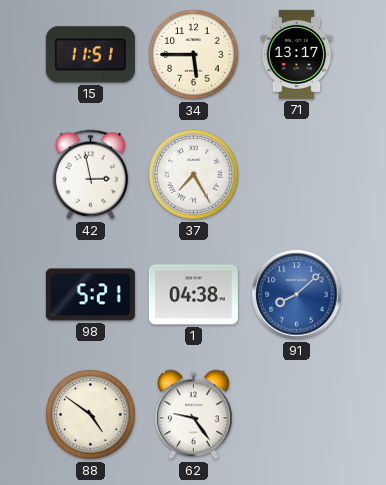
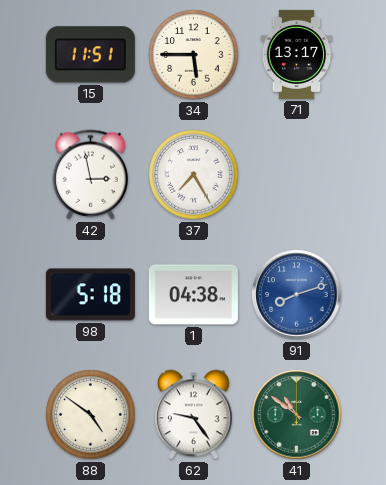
98: 5:21 -> 5:18
91: 8:08 -> 8:12
41: none -> 10:51
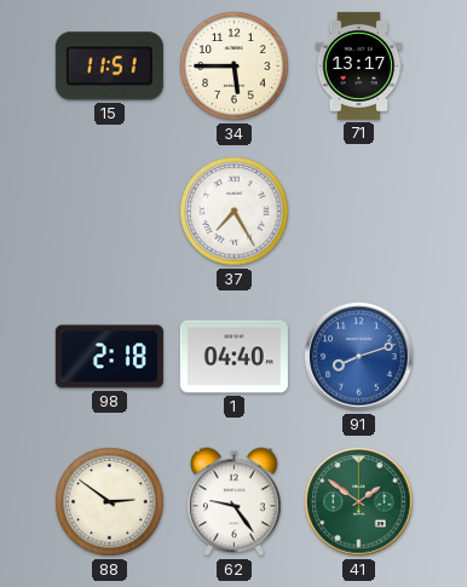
42: 2:58 -> none
98: 5:18 -> 2:18
1: 04:38 -> 04:40
88: 4:51 -> 2:51
41: 10:51 -> 1:51
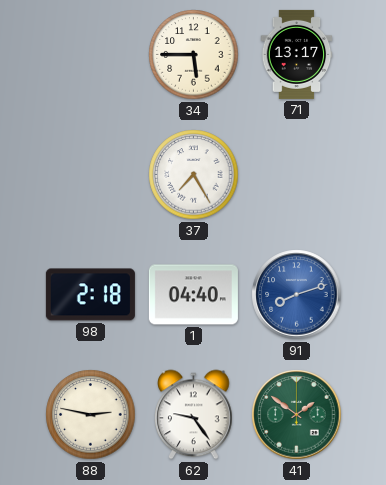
15: 11:51 -> none
88: 2:51 -> 2:47
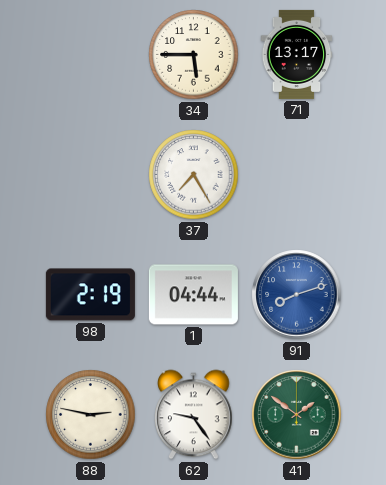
98: 2:18 -> 2:19
1: 04:40 -> 04:44
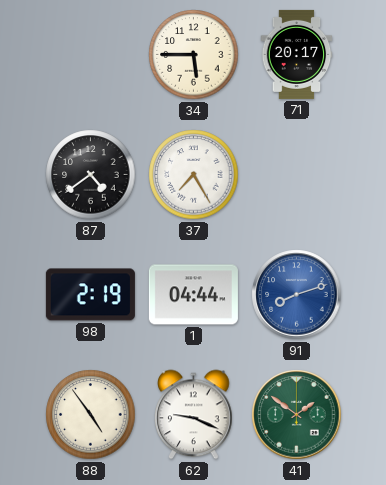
71: 13:17 -> 20:17
87: none -> 4:39
88: 2:47 -> 4:54
62: 9:24 -> 9:19
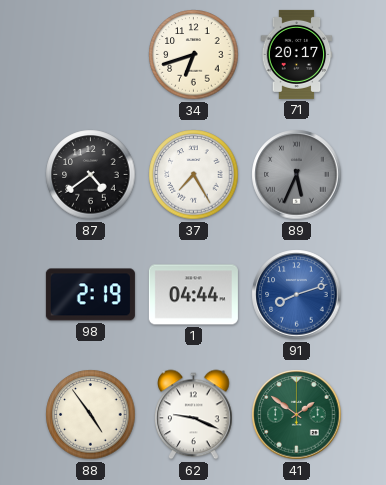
34: 5:45 -> 6:42
89: none -> 5:34
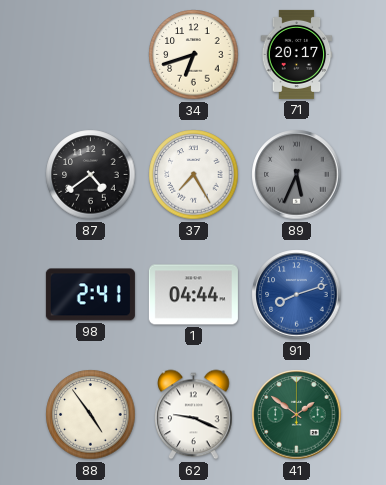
98: 2:19 -> 2:41
